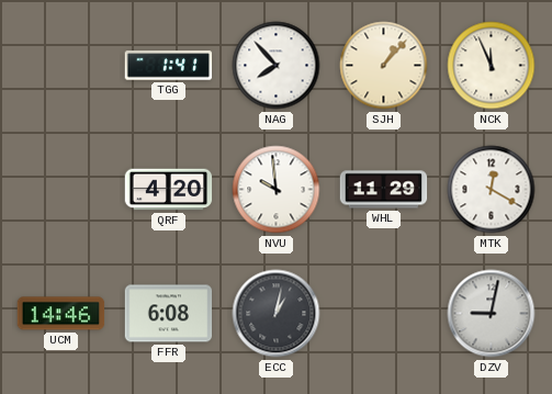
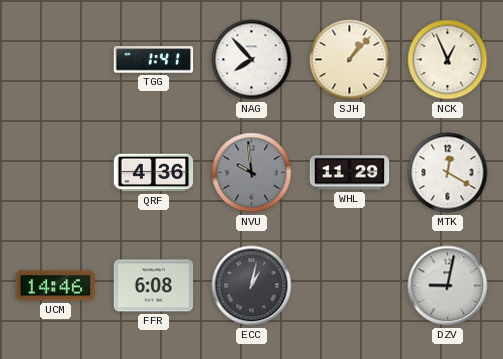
NCK: 11:56 -> 12:56
QRF: 4:20 -> 4:36
NVU dial: white -> grey
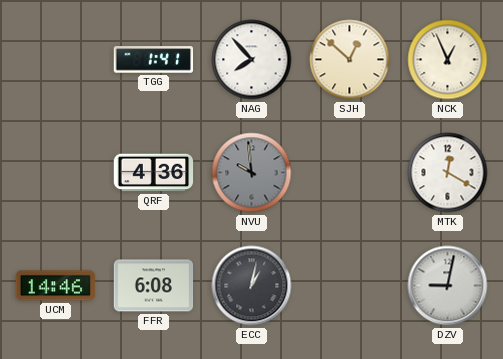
SJH: 1:07 -> 12:52
WHL: 11:29 -> none
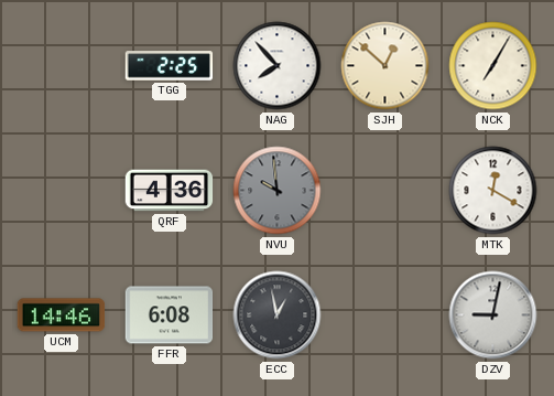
TGG: 1:41 -> 2:25
NCK: 12:56 -> 7:05
ECC: 1:02 -> 12:58
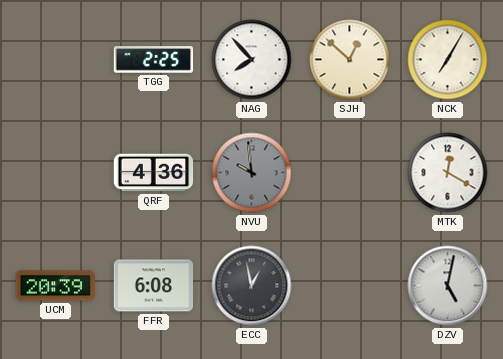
UCM: 14:46 -> 20:39
DZV: 9:02 -> 5:02
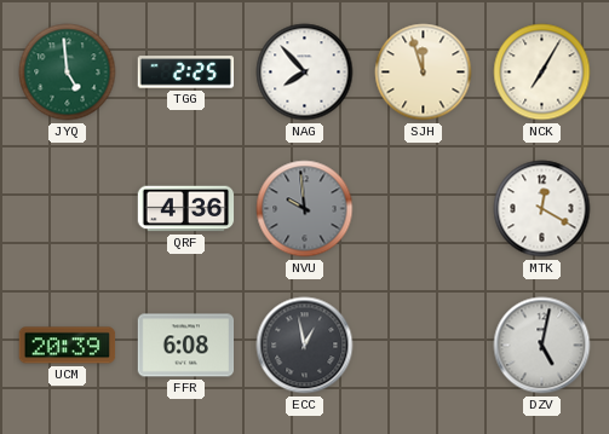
JYQ: none -> 4:59
SJH: 12:52 -> 11:57
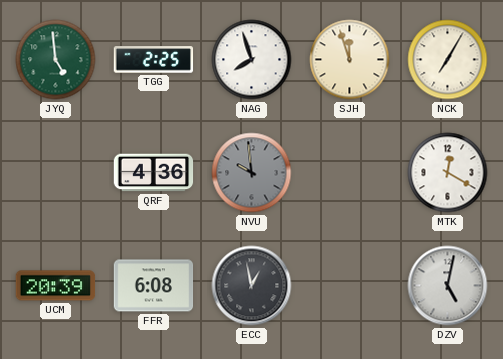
NAG: 7:53 -> 7:57
